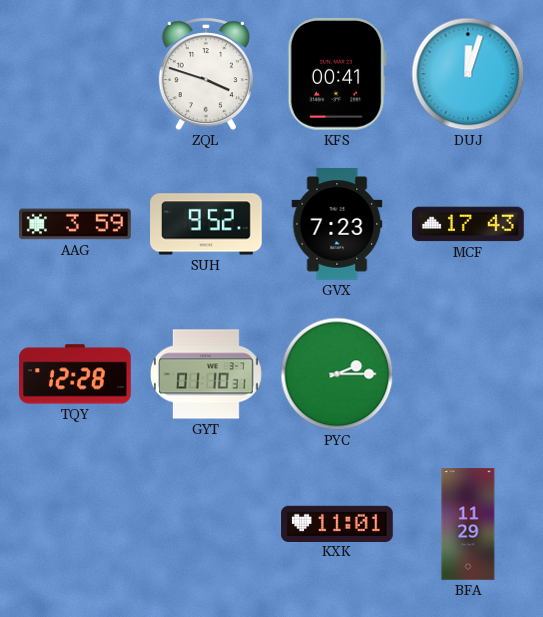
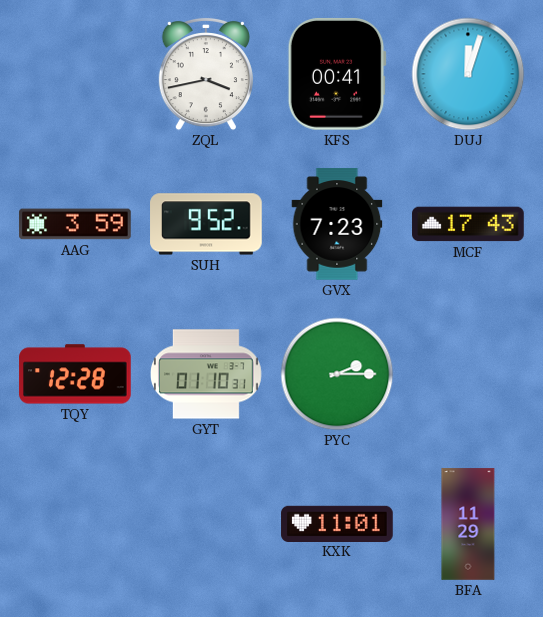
ZQL: 3:48 -> 3:43
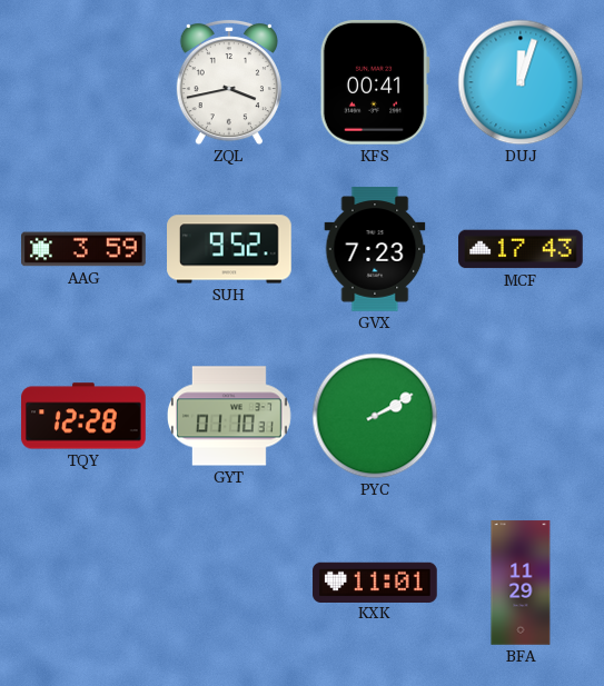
PYC: 2:15 -> 2:10
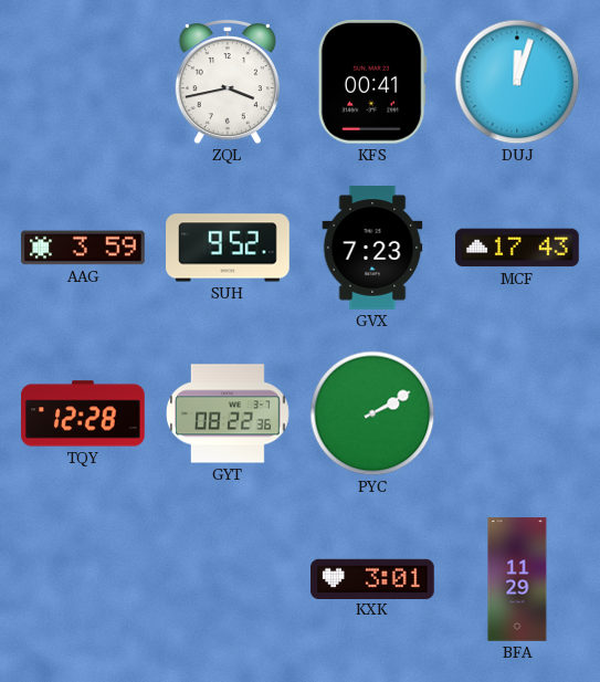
GYT: 01:10 -> 08:22
KXK: 11:01 -> 3:01
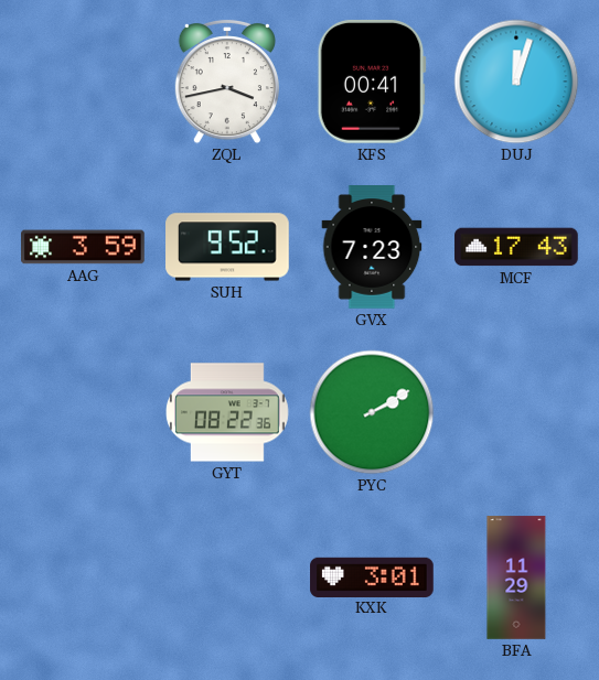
TQY: 12:28 -> none
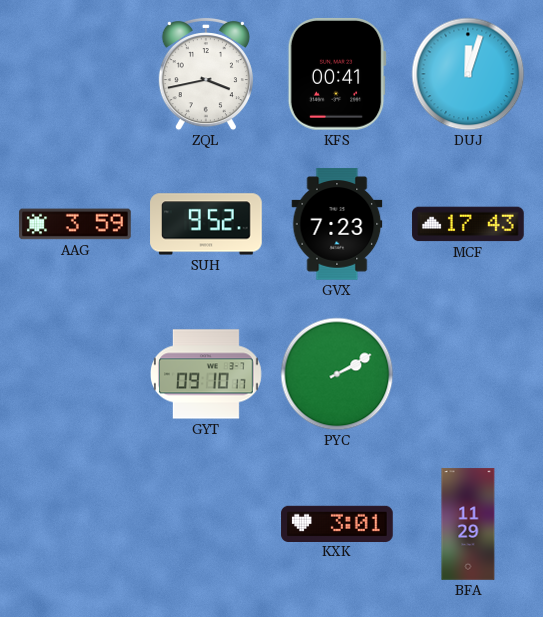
GYT: 08:22 -> 09:10
